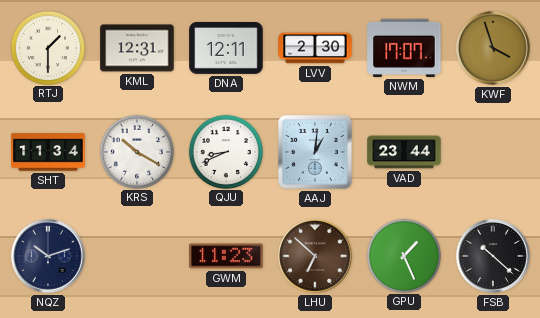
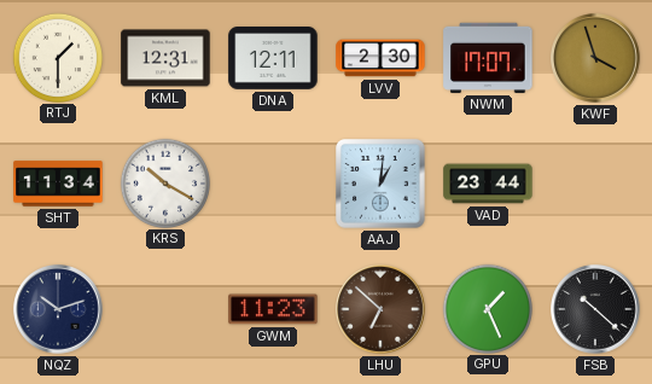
QJU: 8:41 -> none
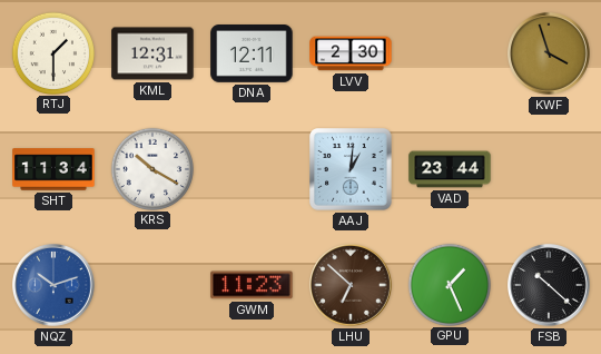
NWM: 17:07 -> none
NQZ dial: navy -> blue
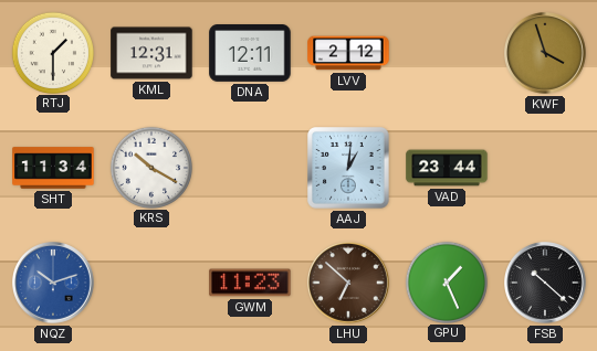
LVV: 2:30 -> 2:12
